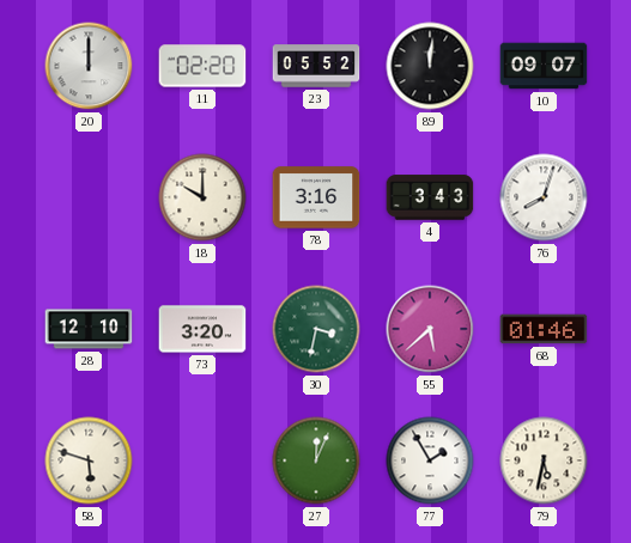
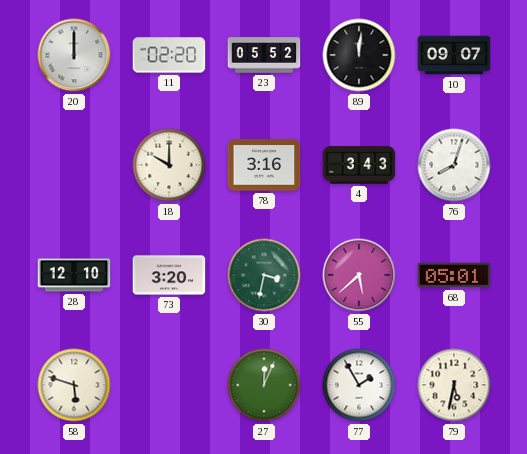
68: 01:46 -> 05:01
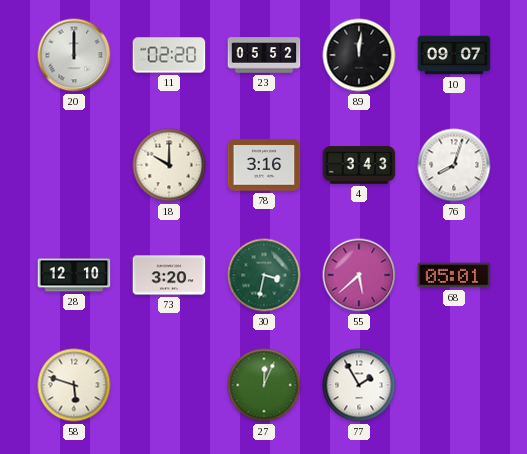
79: 5:32 -> none
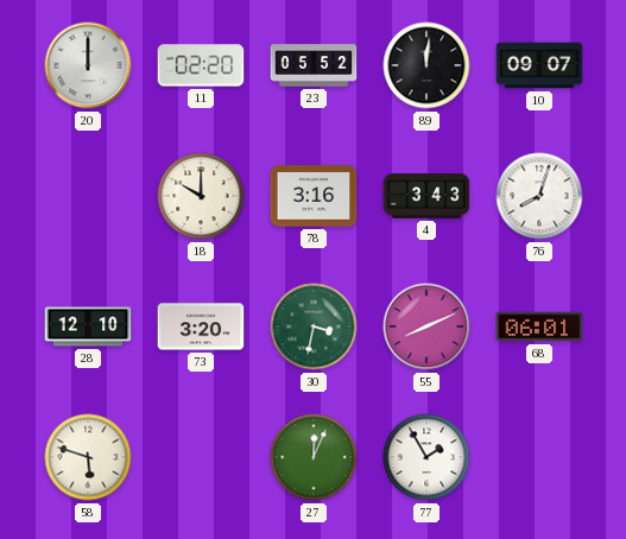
55: 5:38 -> 8:11
68: 05:01 -> 06:01
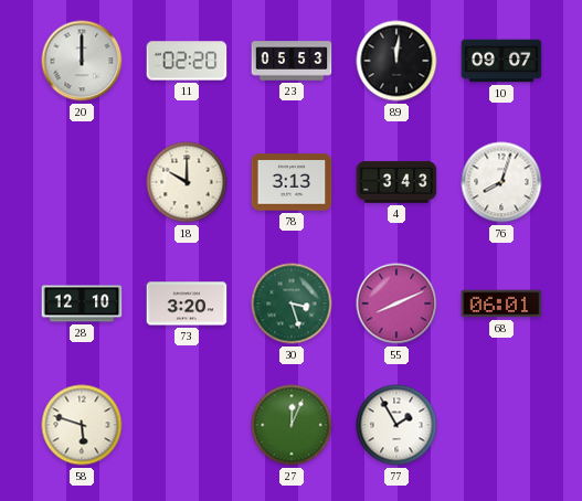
23: 05:52 -> 05:53
78: 3:16 -> 3:13
30: 3:32 -> 3:27
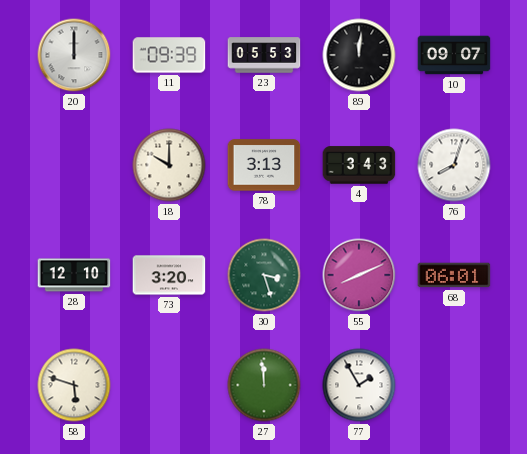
11: 02:20 -> 09:39
27: 12:04 -> 11:59
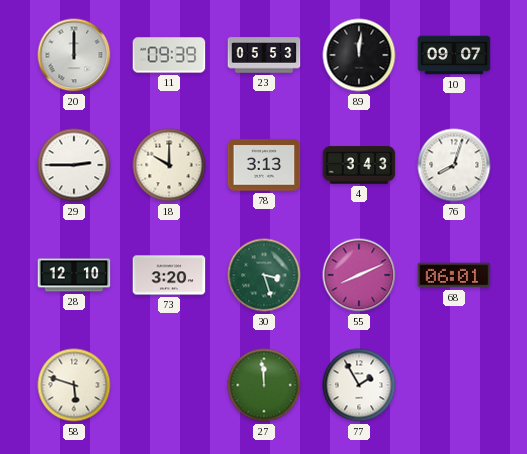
29: none -> 2:45
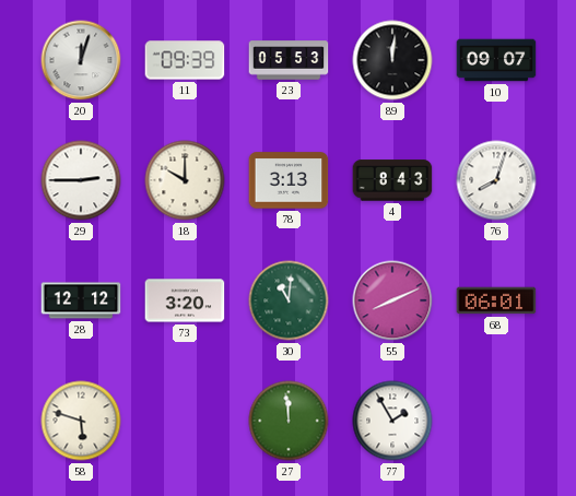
20: 12:00 -> 12:03
4: 3:43 -> 8:43
28: 12:10 -> 12:12
30: 3:27 -> 11:01
